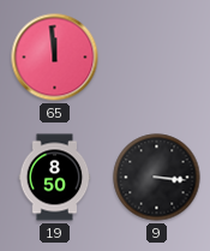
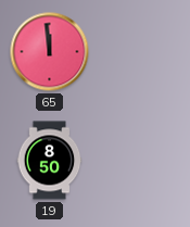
9: 3:16 -> none
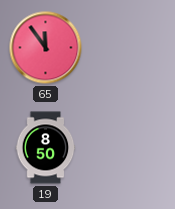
65: 11:59 -> 11:54
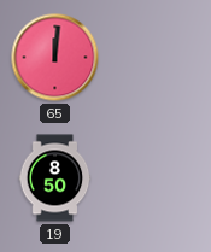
65: 11:54 -> 12:01
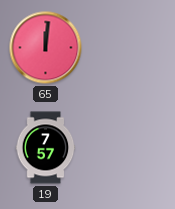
19: 8:50 -> 7:57
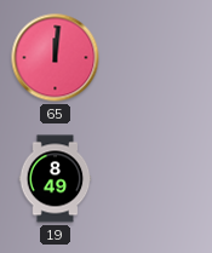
19: 7:57 -> 8:49
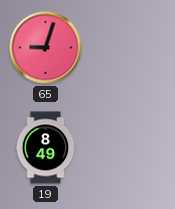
65: 12:01 -> 9:03
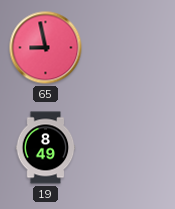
65: 9:03 -> 8:58
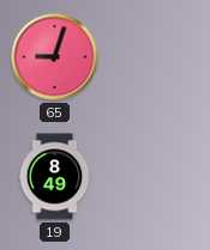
65: 8:58 -> 9:03
